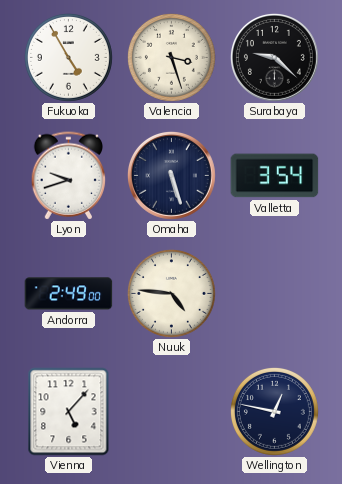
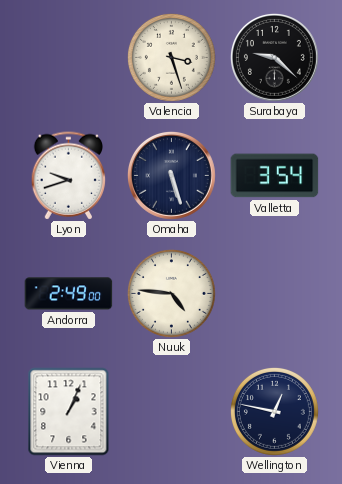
Fukuoka: 4:55 -> none
Vienna: 5:07 -> 1:04
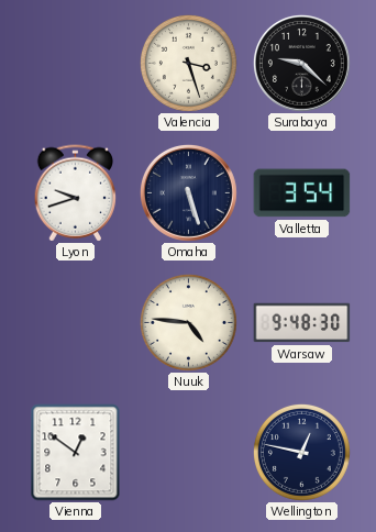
Andorra: 2:49 -> none
Warsaw: none -> 9:48
Vienna: 1:04 -> 12:51
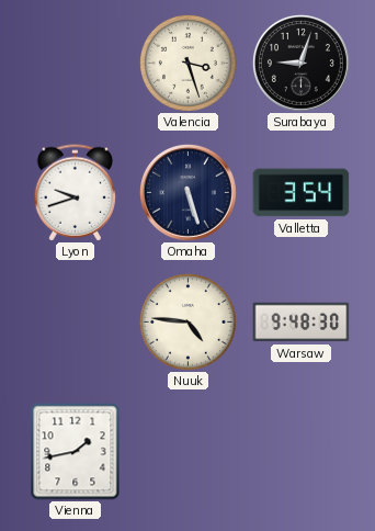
Surabaya: 9:22 -> 9:03
Vienna: 12:51 -> 1:43
Wellington: 12:47 -> none
